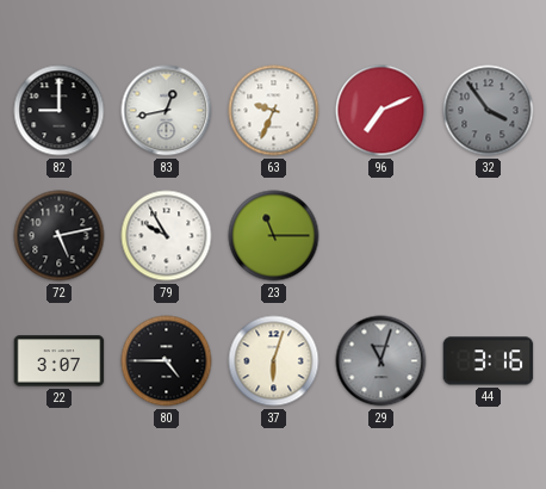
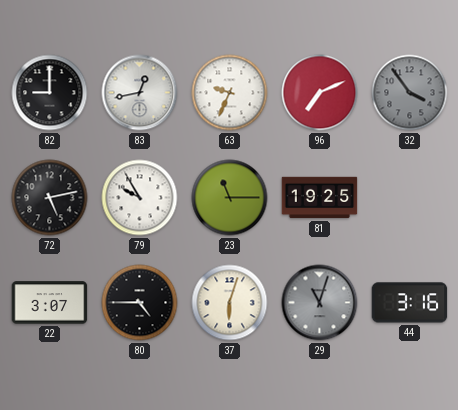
81: none -> 19:25
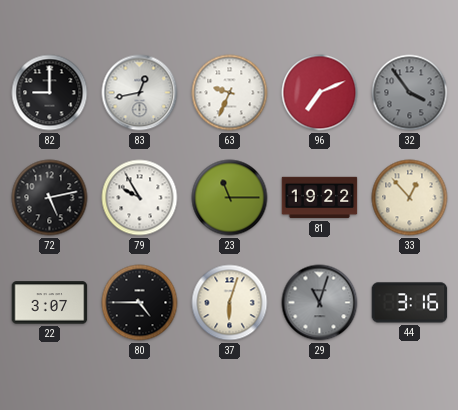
81: 19:25 -> 19:22
33: none -> 12:53
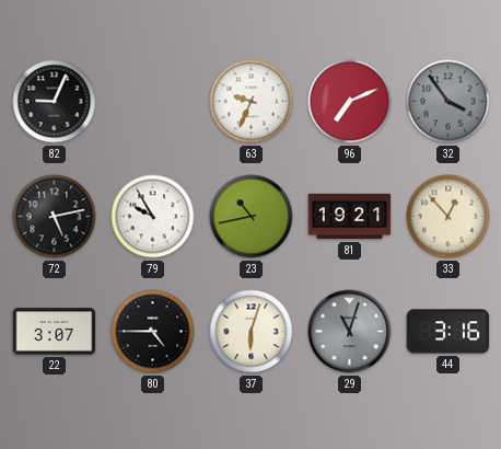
82: 9:00 -> 9:04
83: 12:43 -> none
23: 11:15 -> 10:43
81: 19:22 -> 19:21
